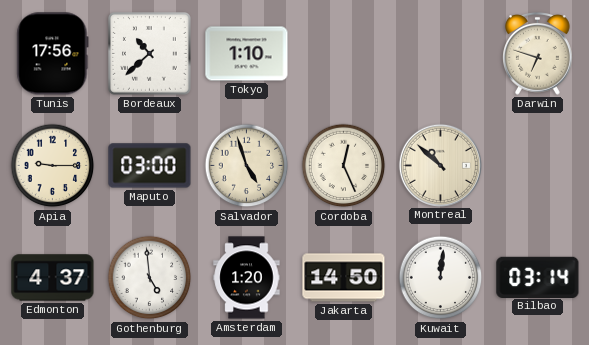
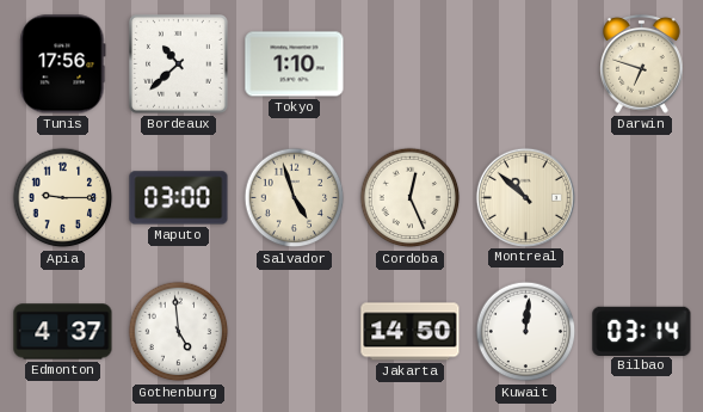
Amsterdam: 1:20 -> none
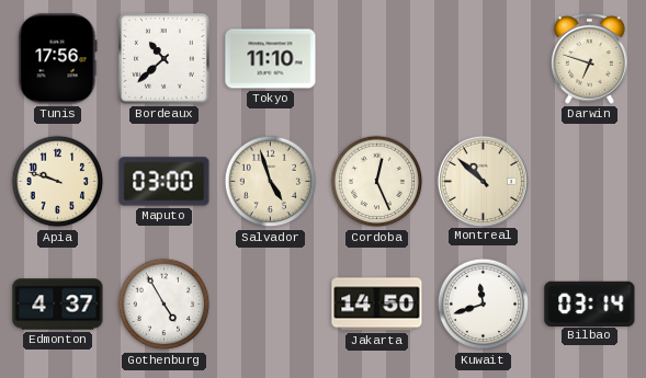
Tokyo: 1:10 -> 11:10
Apia: 9:15 -> 9:48
Gothenburg: 4:59 -> 4:55
Kuwait: 12:01 -> 11:42
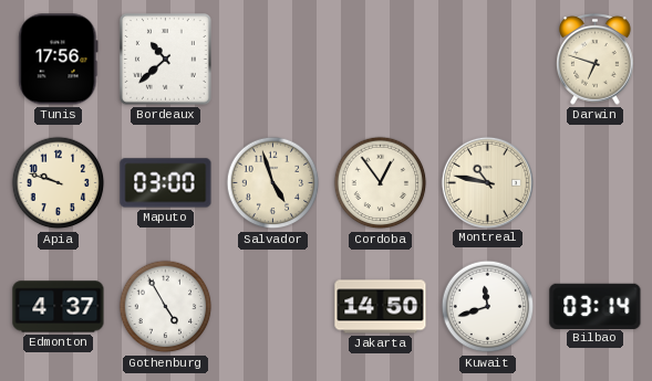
Tokyo: 11:10 -> none
Cordoba: 12:26 -> 12:54
Montreal: 10:52 -> 10:47
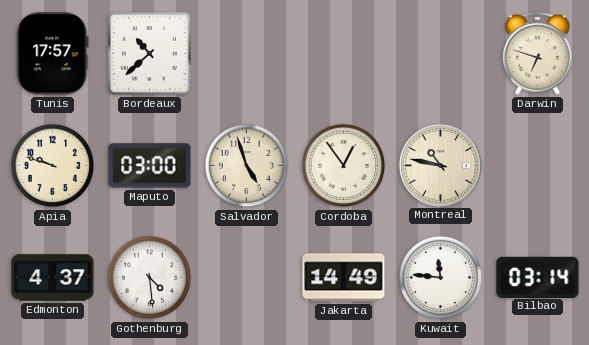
Tunis: 17:56 -> 17:57
Gothenburg: 4:55 -> 4:29
Jakarta: 14:50 -> 14:49
Kuwait: 11:42 -> 11:46
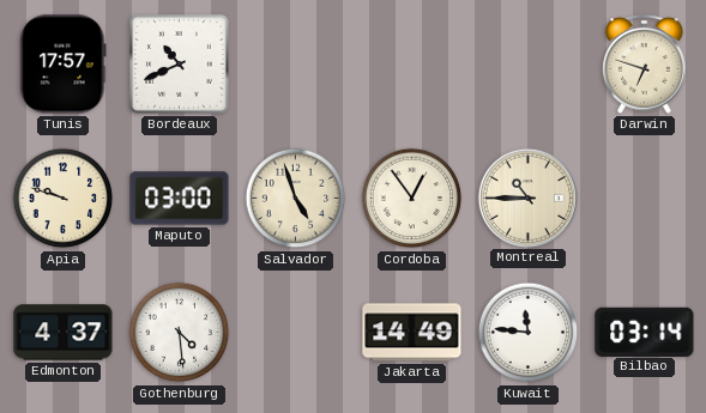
Bordeaux: 10:38 -> 10:41
Montreal: 10:47 -> 10:45
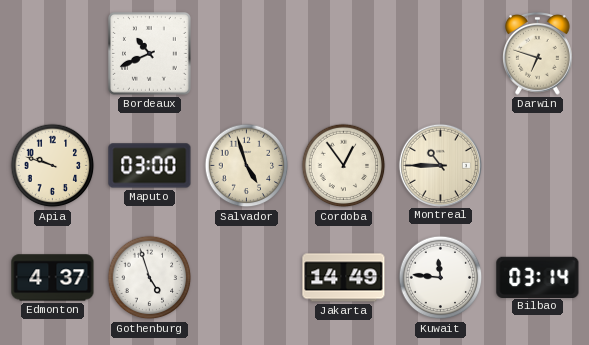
Tunis: 17:57 -> none
Gothenburg: 4:29 -> 4:57
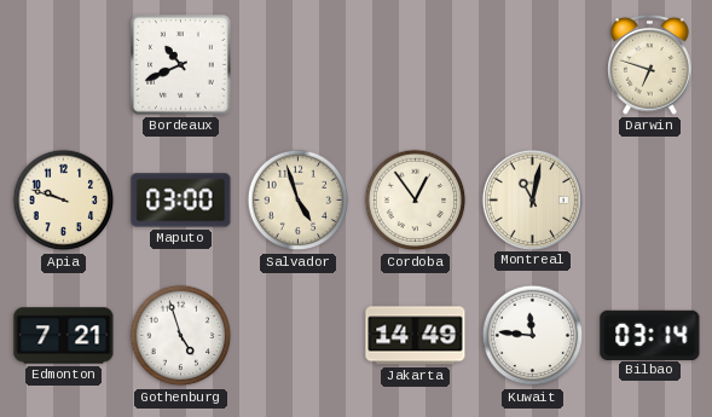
Montreal: 10:45 -> 11:02
Edmonton: 4:37 -> 7:21
